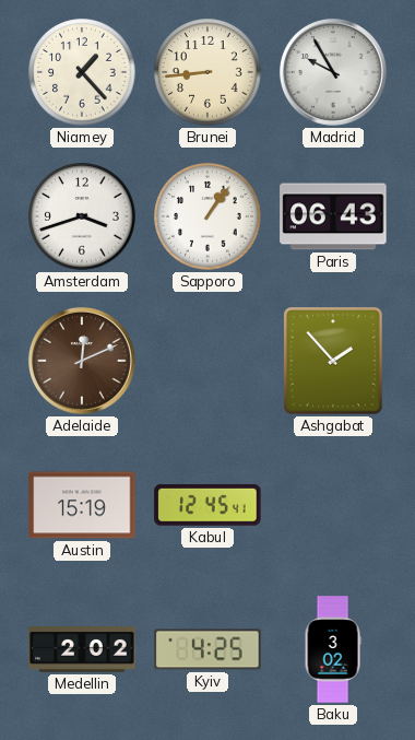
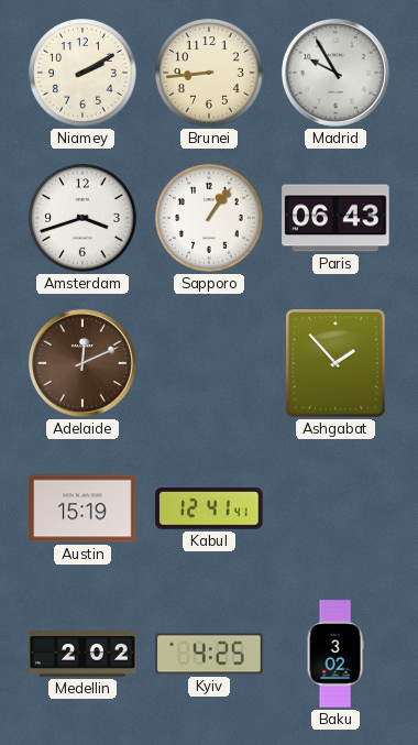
Niamey: 1:23 -> 2:10
Kabul: 12:45 -> 12:41
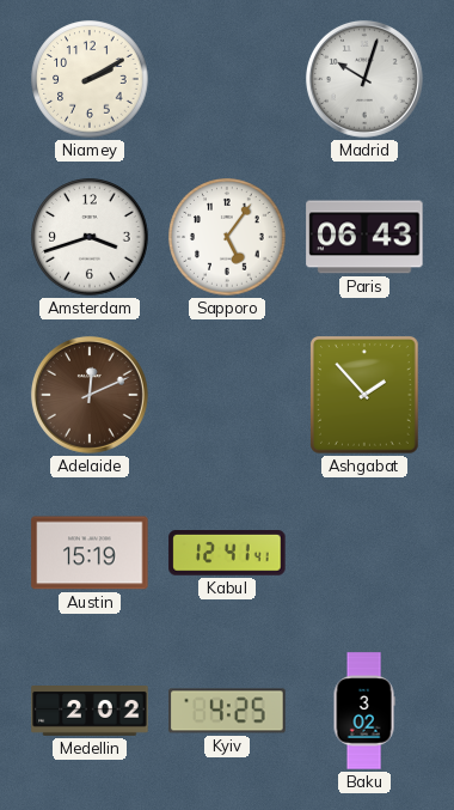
Brunei: 8:44 -> none
Madrid: 9:55 -> 10:03
Sapporo: 1:06 -> 5:06
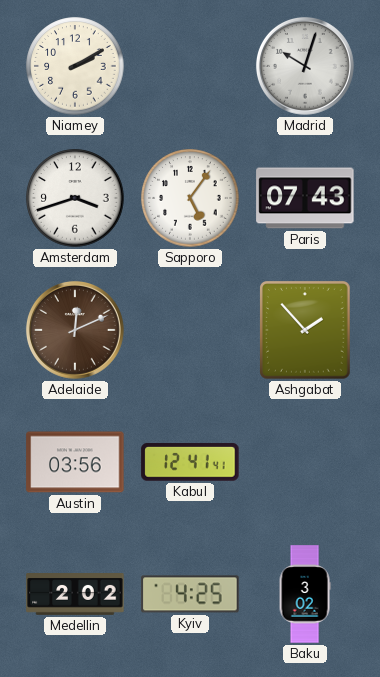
Paris: 06:43 -> 07:43
Austin: 15:19 -> 03:56
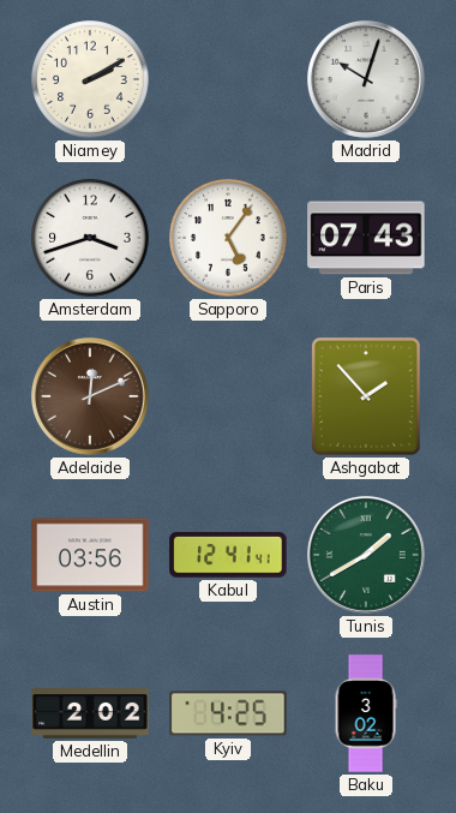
Tunis: none -> 1:40
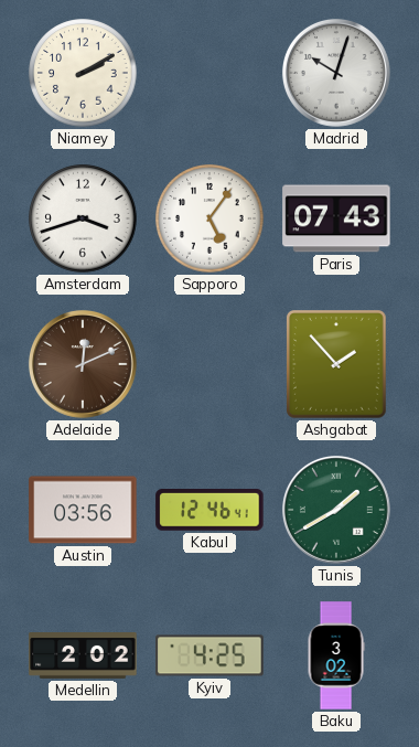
Kabul: 12:41 -> 12:46
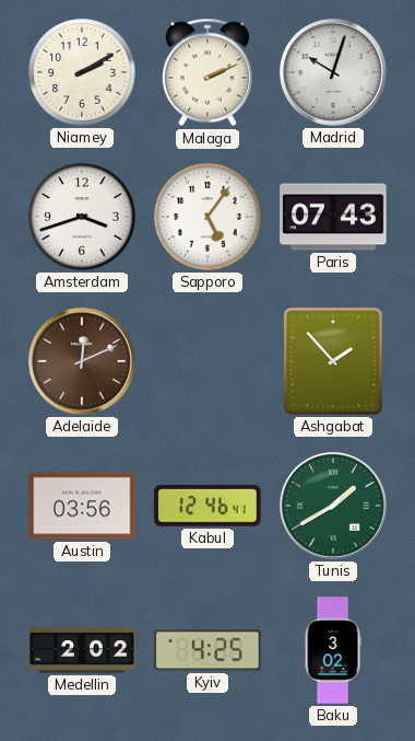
Malaga: none -> 2:11
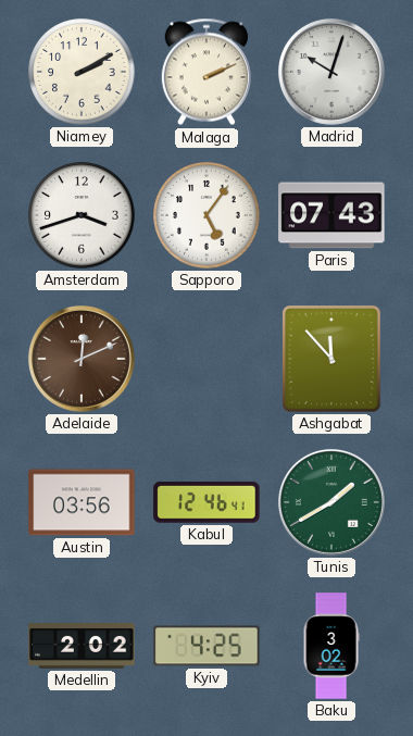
Ashgabat: 1:53 -> 11:53
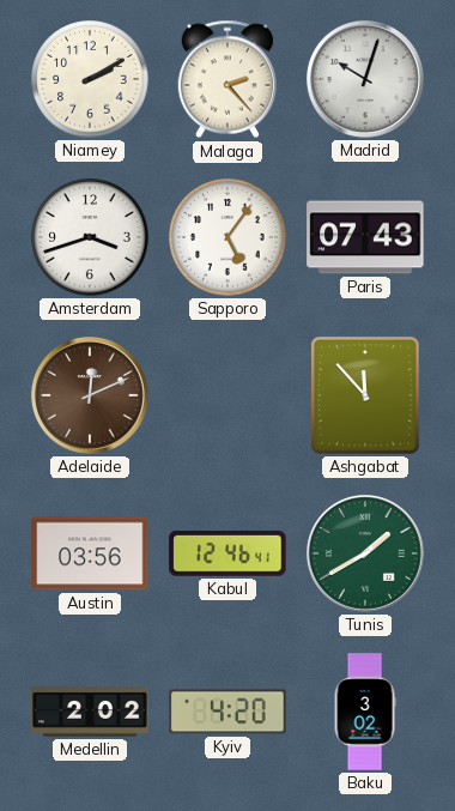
Malaga: 2:11 -> 2:23
Kyiv: 4:25 -> 4:20
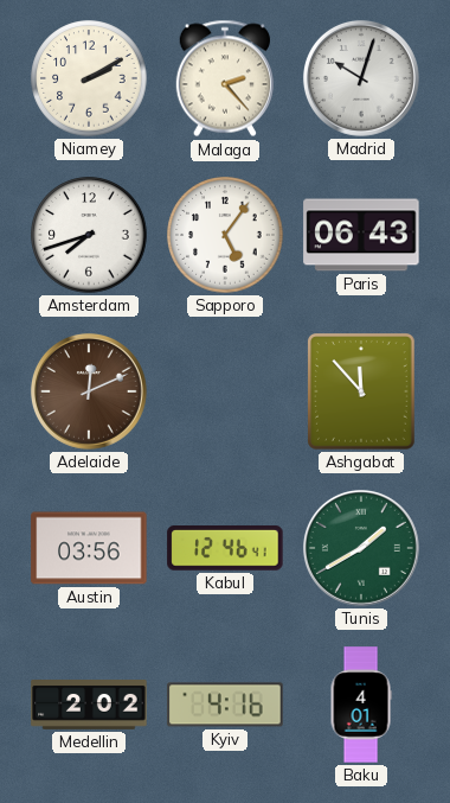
Amsterdam: 3:42 -> 7:42
Paris: 07:43 -> 06:43
Kyiv: 4:20 -> 4:16
Baku: 3:02 -> 4:01
